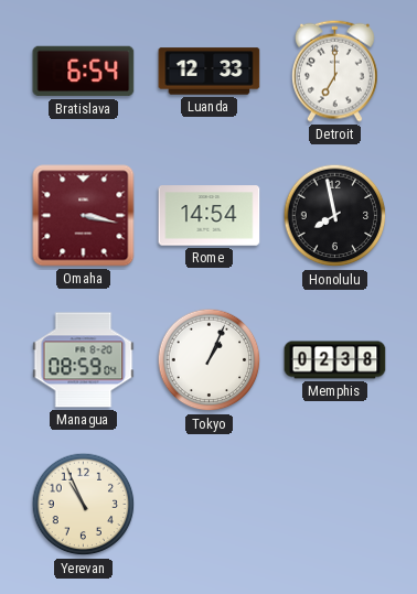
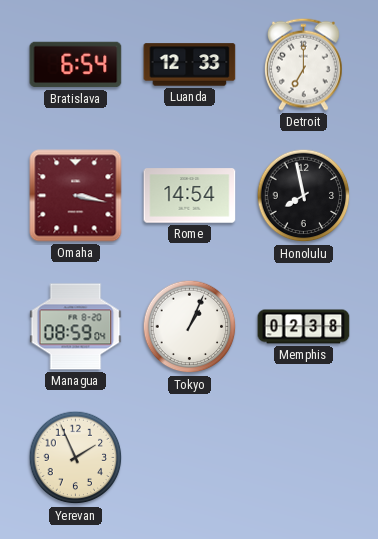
Yerevan: 10:56 -> 1:56
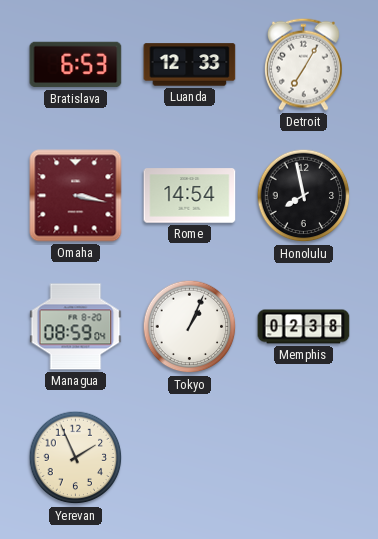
Bratislava: 6:54 -> 6:53
Detroit: 7:00 -> 7:05
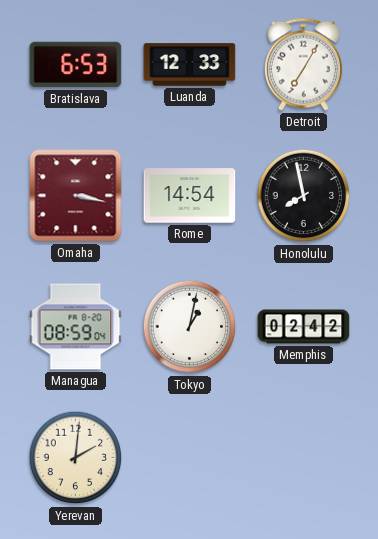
Tokyo: 1:04 -> 1:02
Memphis: 02:38 -> 02:42
Yerevan: 1:56 -> 2:01
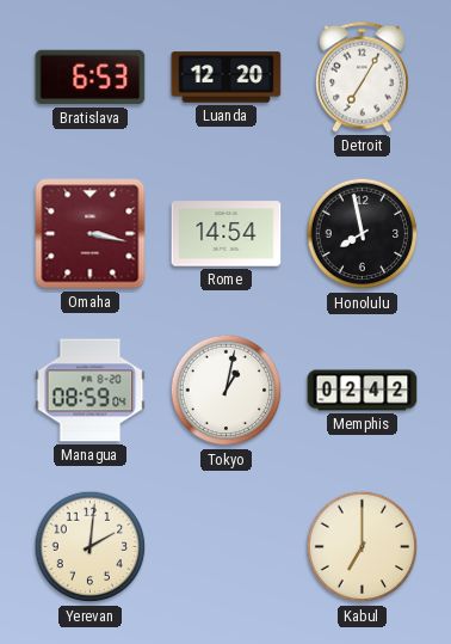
Luanda: 12:33 -> 12:20
Kabul: none -> 7:00
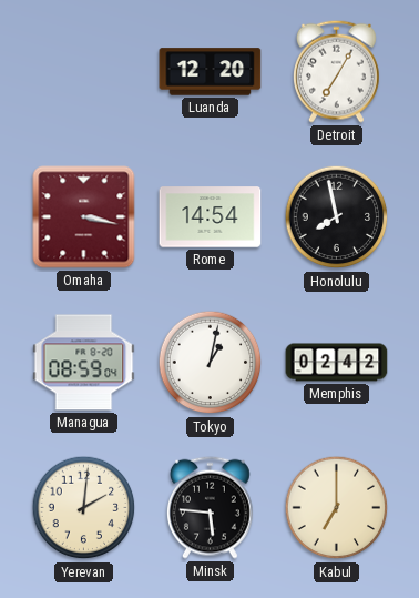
Bratislava: 6:53 -> none
Minsk: none -> 5:46
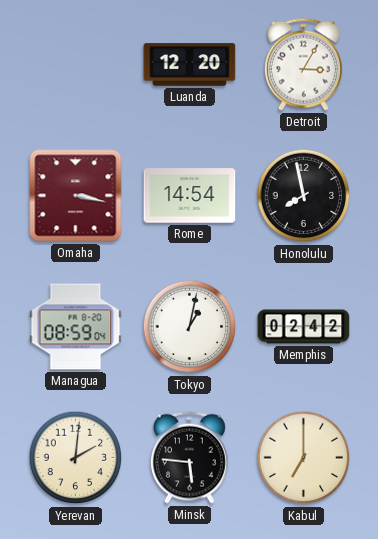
Detroit: 7:05 -> 3:05
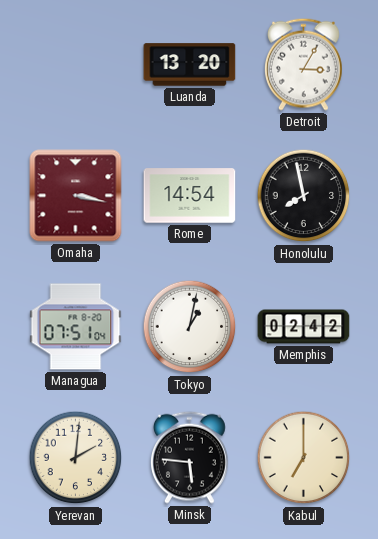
Luanda: 12:20 -> 13:20
Managua: 08:59 -> 07:51
